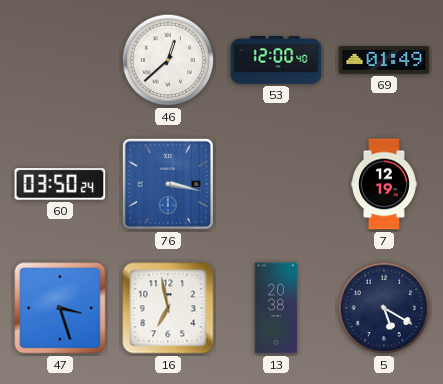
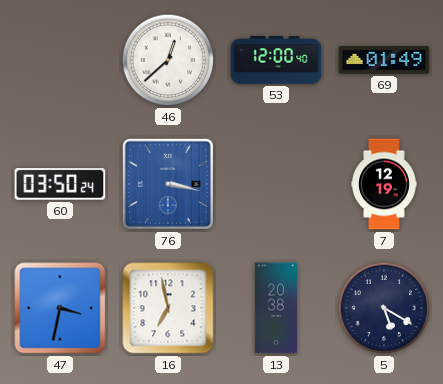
47: 3:27 -> 3:32
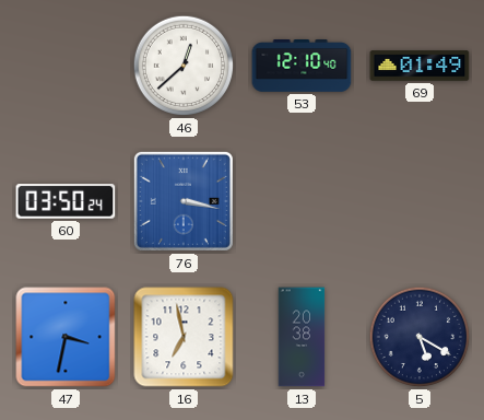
53: 12:00 -> 12:10
7: 12:19 -> none
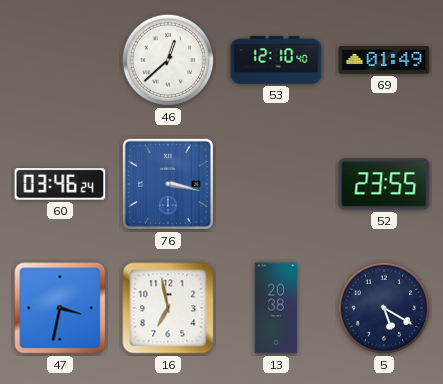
60: 03:50 -> 03:46
52: none -> 23:55
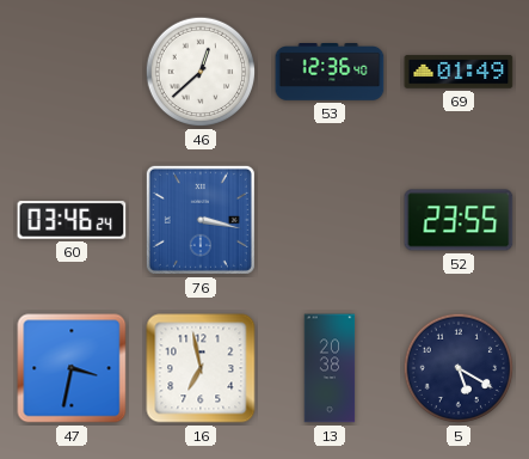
53: 12:10 -> 12:36
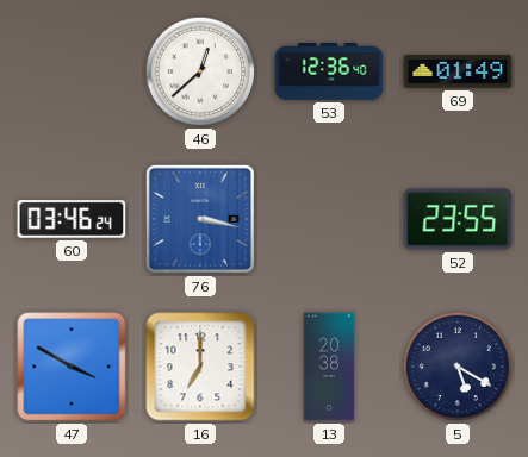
47: 3:32 -> 3:50
16: 6:58 -> 7:00
